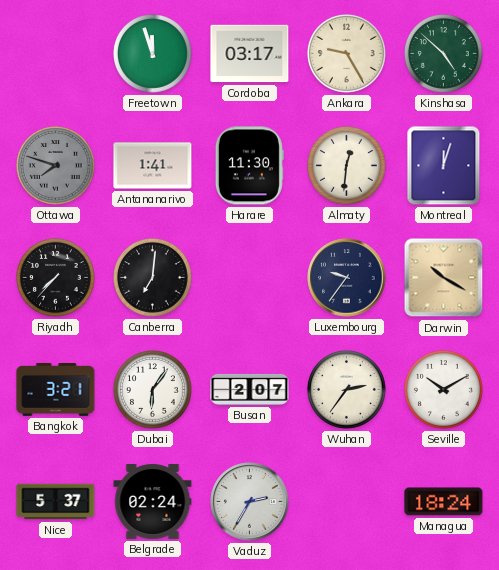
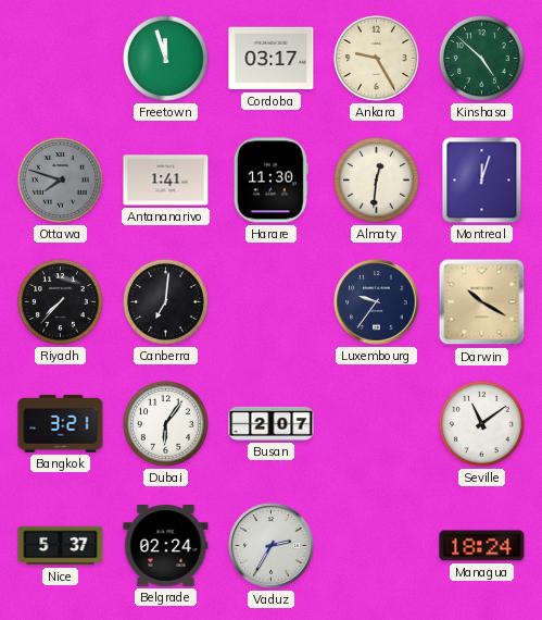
Wuhan: 2:36 -> none
Seville: 10:10 -> 11:09
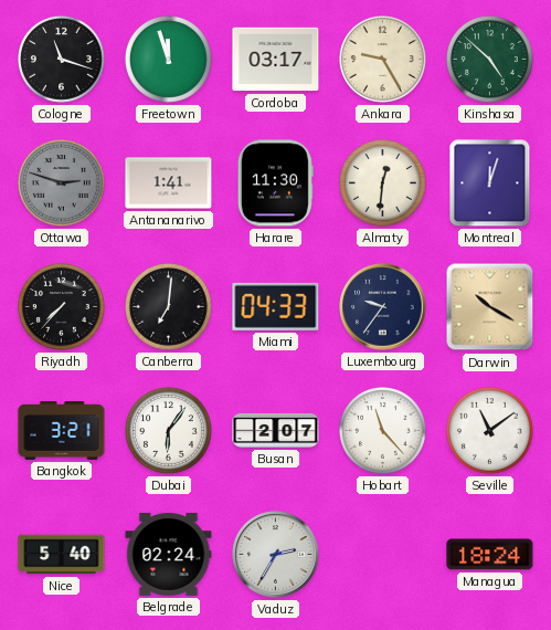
Cologne: none -> 11:18
Ottawa: 7:48 -> 2:48
Miami: none -> 04:33
Hobart: none -> 11:23
Nice: 5:37 -> 5:40
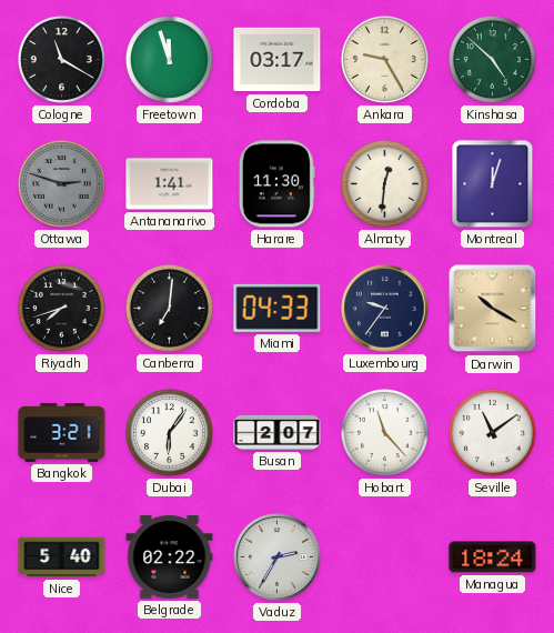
Cologne: 11:18 -> 11:20
Riyadh: 7:37 -> 7:42
Belgrade: 02:24 -> 02:22
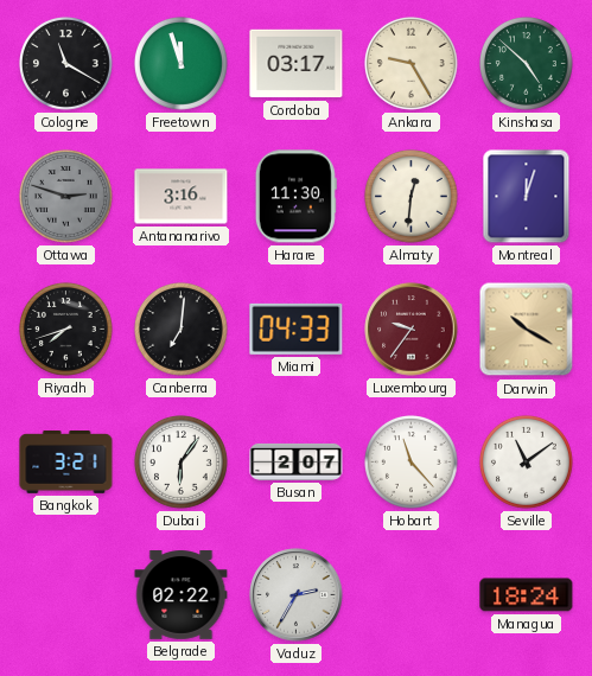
Antananarivo: 1:41 -> 3:16
Luxembourg dial: navy -> burgundy
Nice: 5:40 -> none
